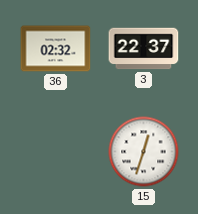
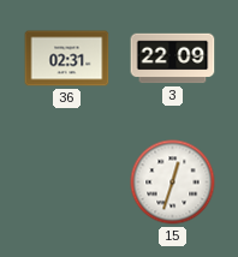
36: 02:32 -> 02:31
3: 22:37 -> 22:09
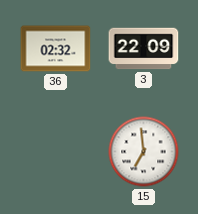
36: 02:31 -> 02:32
15: 12:33 -> 6:59
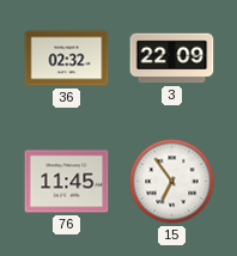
76: none -> 11:45
15: 6:59 -> 6:54
